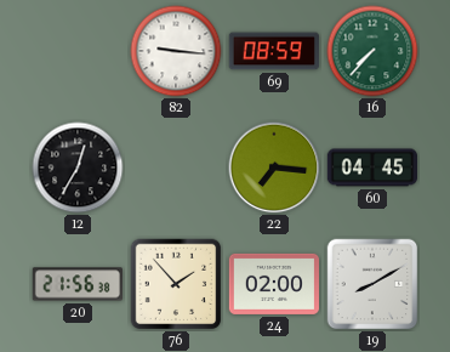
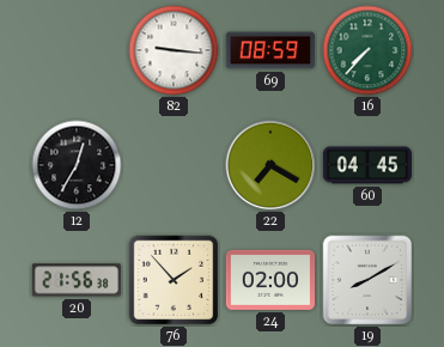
22: 7:16 -> 7:20
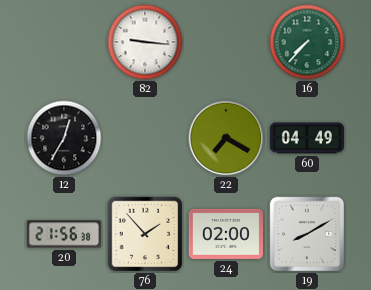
69: 08:59 -> none
60: 04:45 -> 04:49
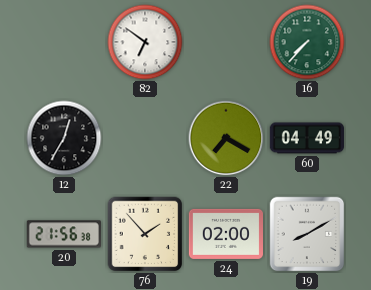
82: 9:16 -> 6:51
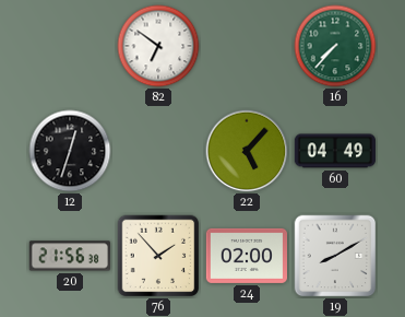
12: 12:35 -> 12:33
22: 7:20 -> 5:07
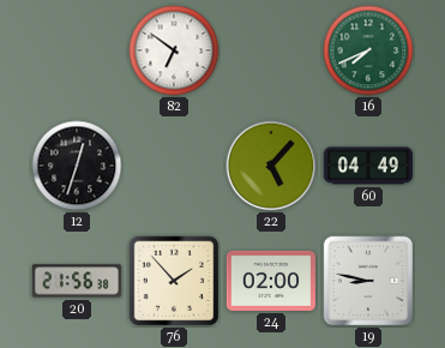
16: 7:37 -> 7:41
19: 8:10 -> 8:47
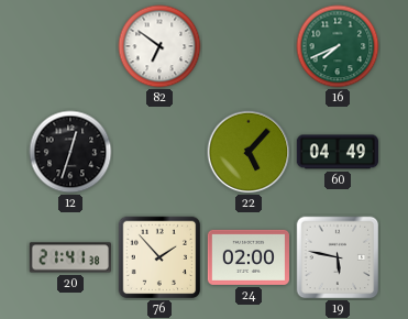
20: 21:56 -> 21:41
19: 8:47 -> 5:47
